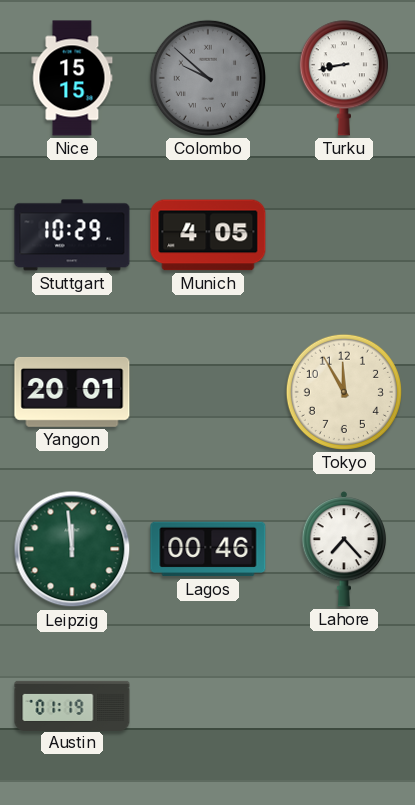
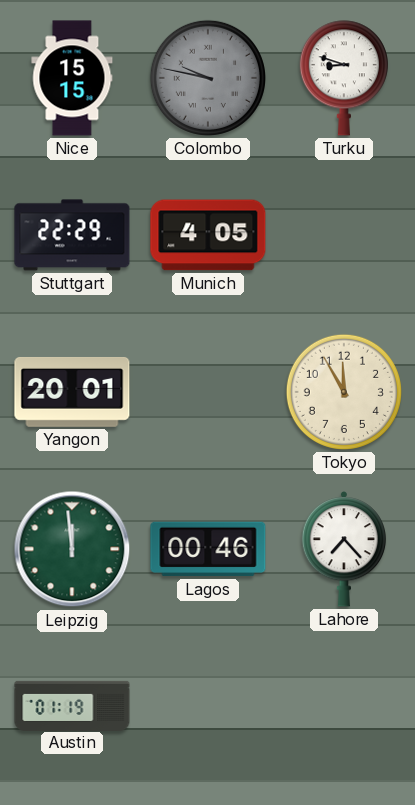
Colombo: 9:52 -> 9:47
Turku: 8:43 -> 8:48
Stuttgart: 10:29 -> 22:29
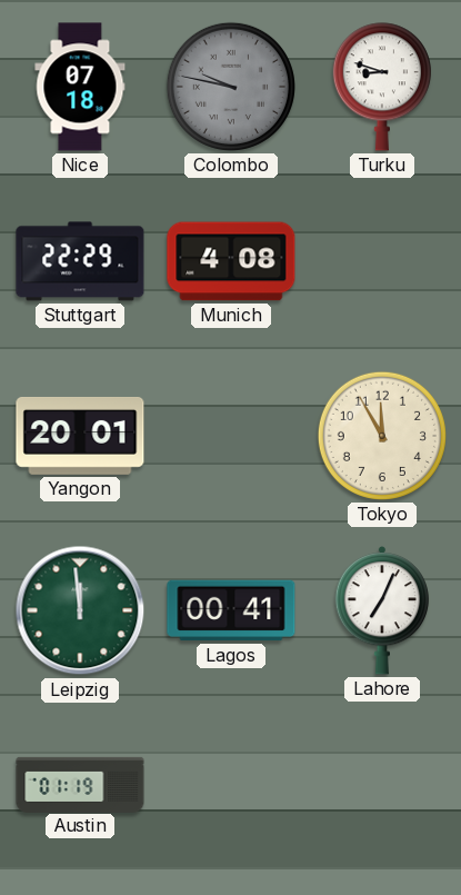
Nice: 15:15 -> 07:18
Munich: 4:05 -> 4:08
Lagos: 00:46 -> 00:41
Lahore: 7:23 -> 7:04
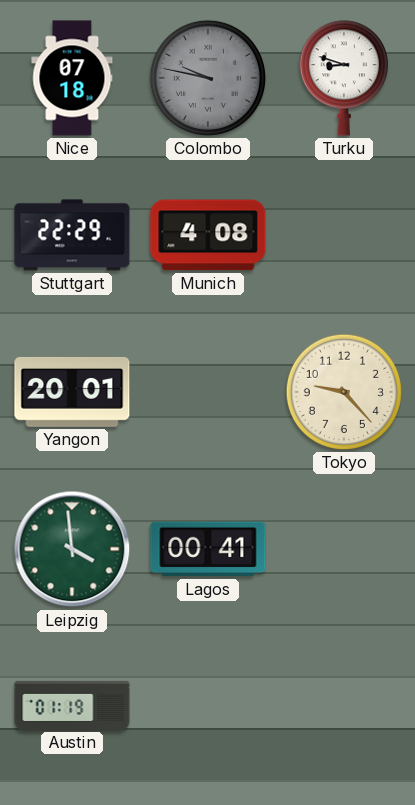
Tokyo: 11:55 -> 9:23
Leipzig: 11:59 -> 3:59
Lahore: 7:04 -> none
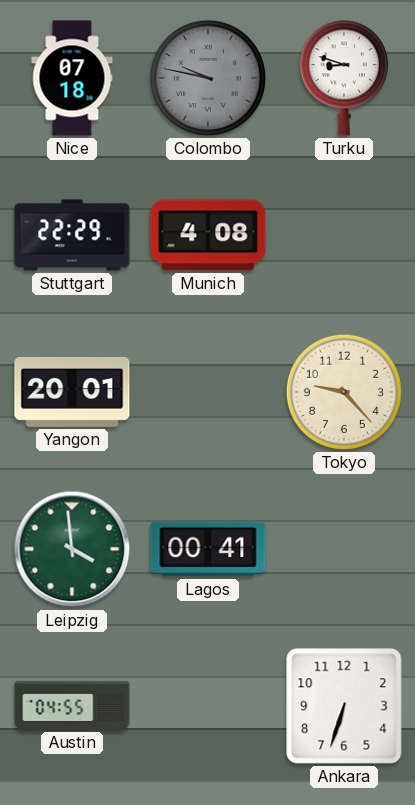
Austin: 01:19 -> 04:55
Ankara: none -> 6:33
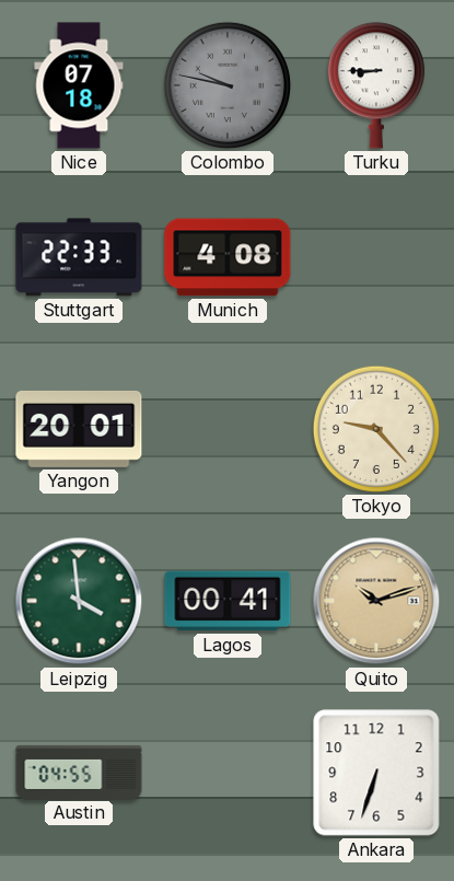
Turku: 8:48 -> 8:45
Stuttgart: 22:29 -> 22:33
Quito: none -> 10:12
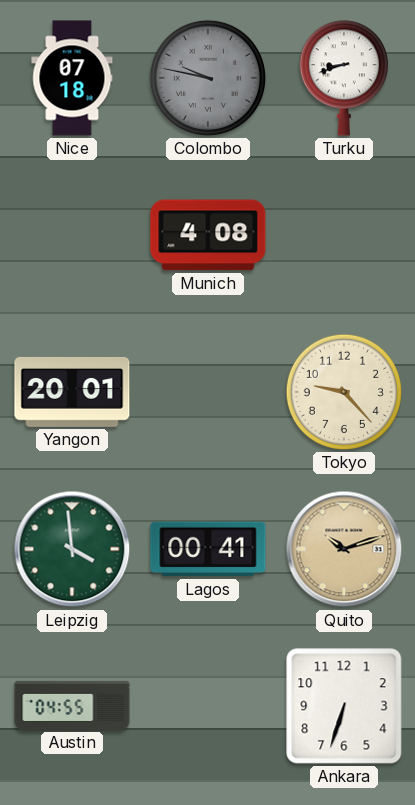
Turku: 8:45 -> 8:42
Stuttgart: 22:33 -> none
